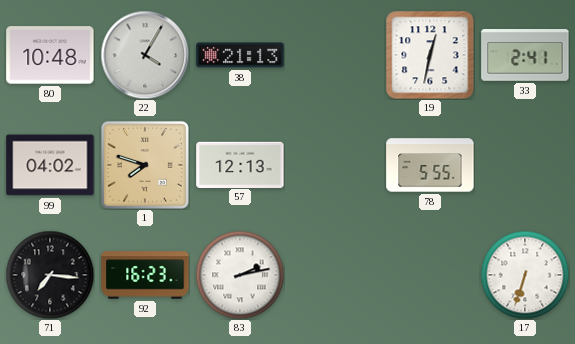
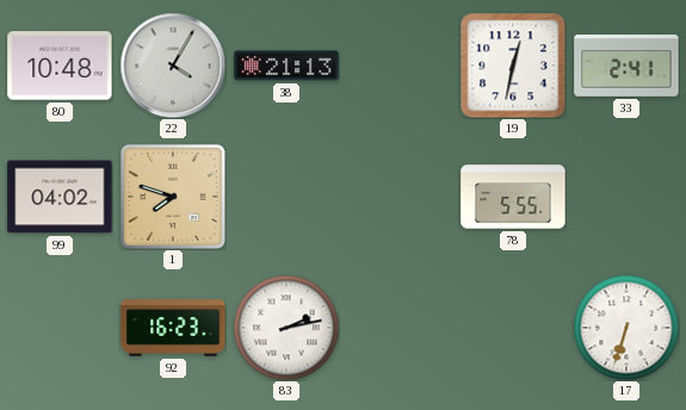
57: 12:13 -> none
71: 7:16 -> none
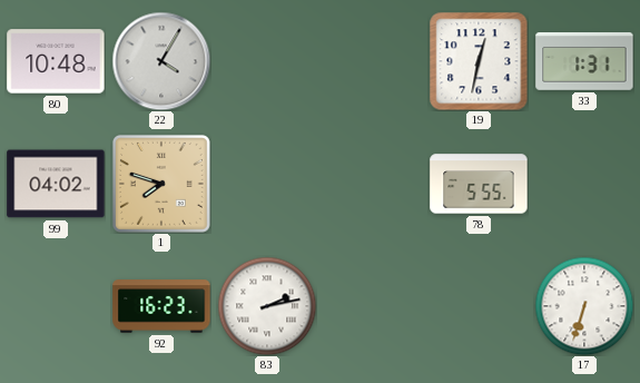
38: 21:13 -> none
33: 2:41 -> 1:31
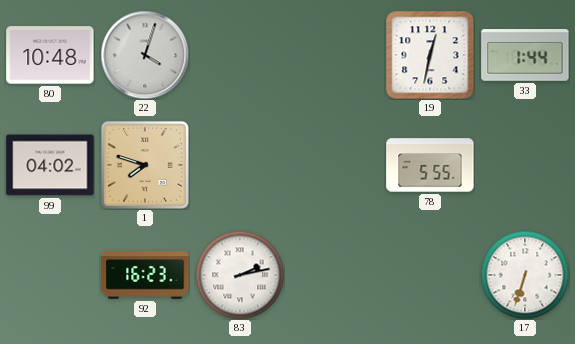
22: 4:05 -> 4:03
33: 1:31 -> 1:44
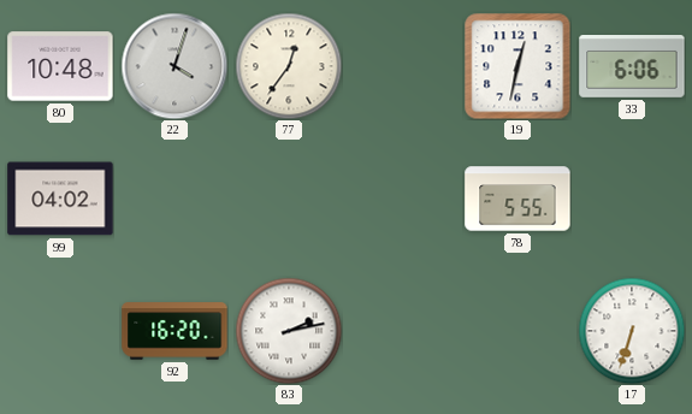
77: none -> 12:36
33: 1:44 -> 6:06
1: 7:48 -> none
92: 16:23 -> 16:20
